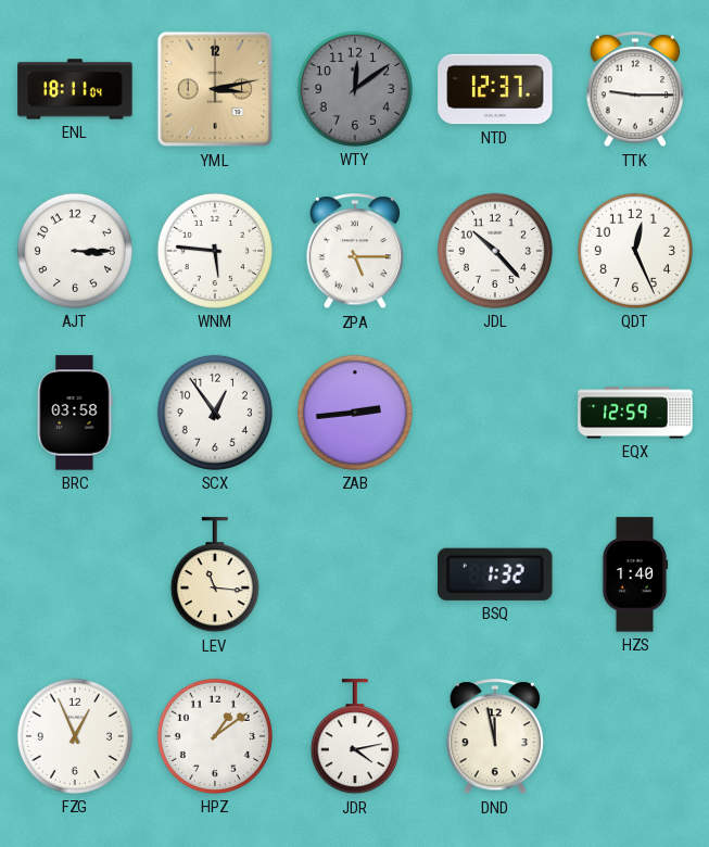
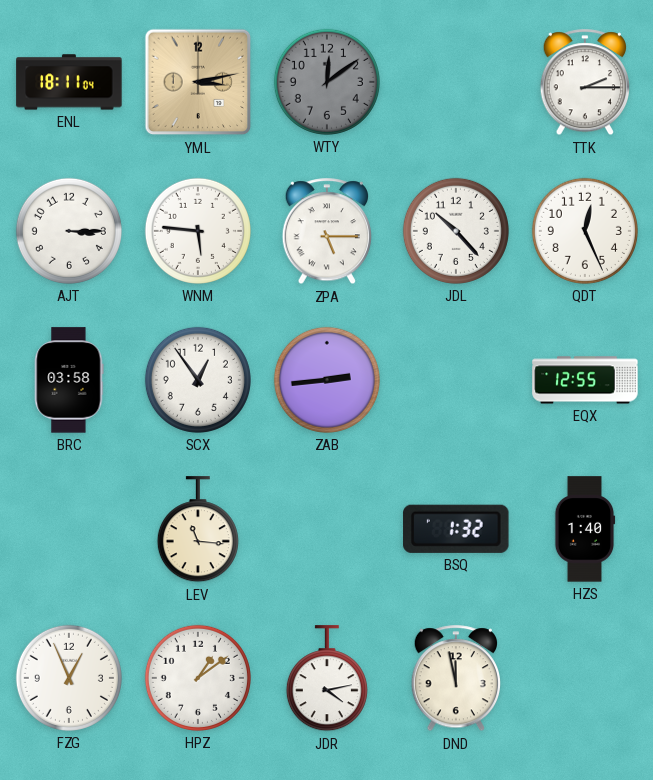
NTD: 12:37 -> none
TTK: 9:15 -> 2:15
EQX: 12:59 -> 12:55
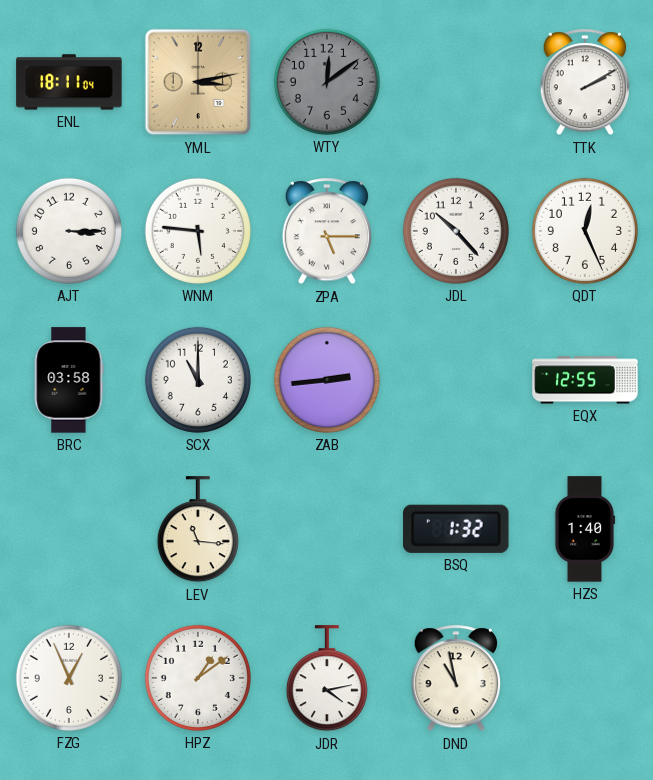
TTK: 2:15 -> 2:10
SCX: 12:54 -> 11:00
DND: 11:58 -> 10:58
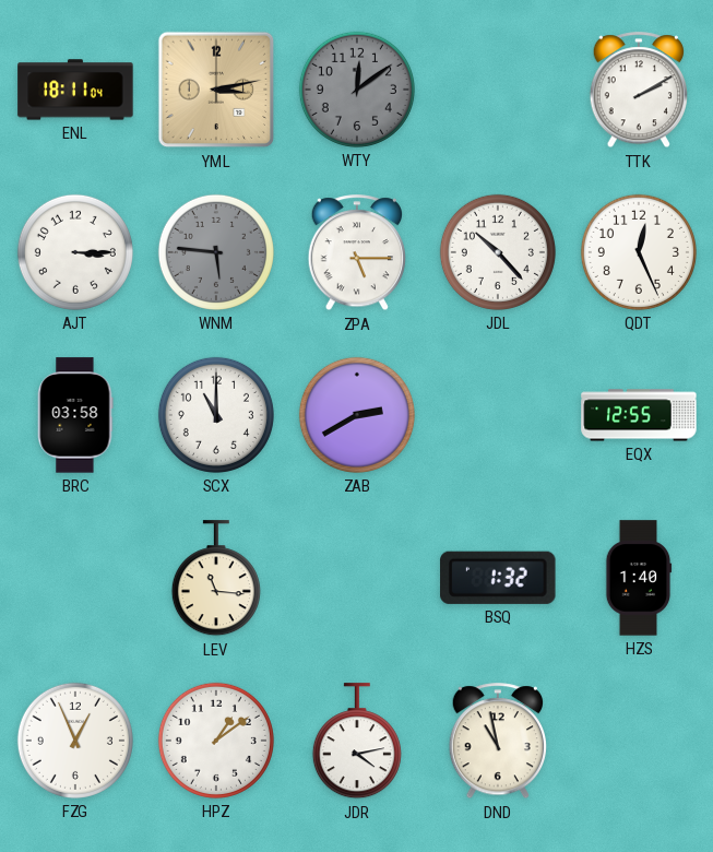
WNM dial: white -> grey
ZAB: 2:44 -> 2:40
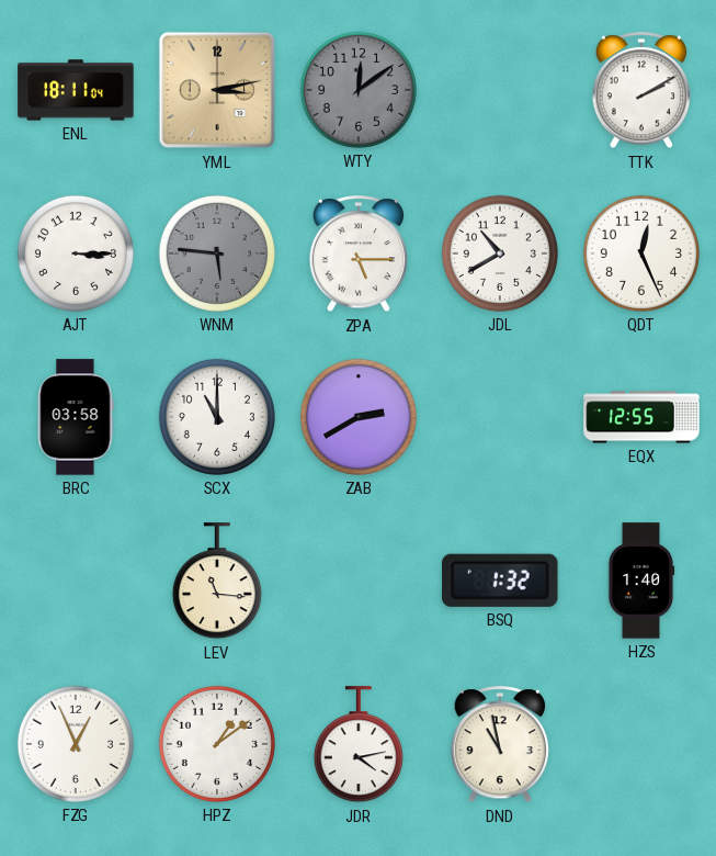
JDL: 10:23 -> 10:40
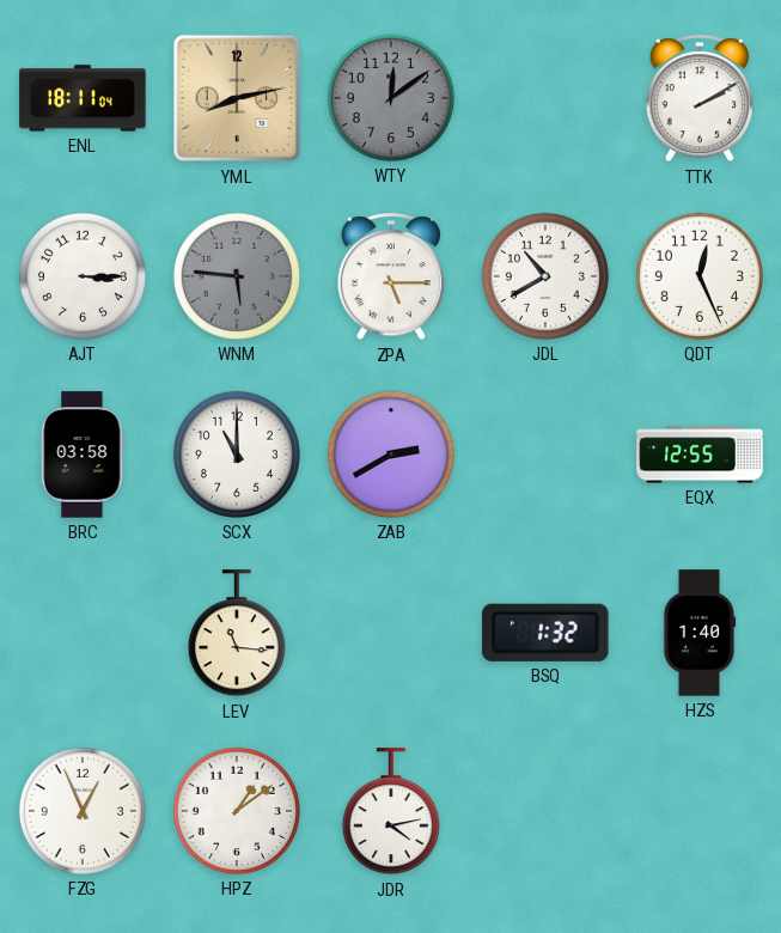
YML: 3:13 -> 8:13
DND: 10:58 -> none
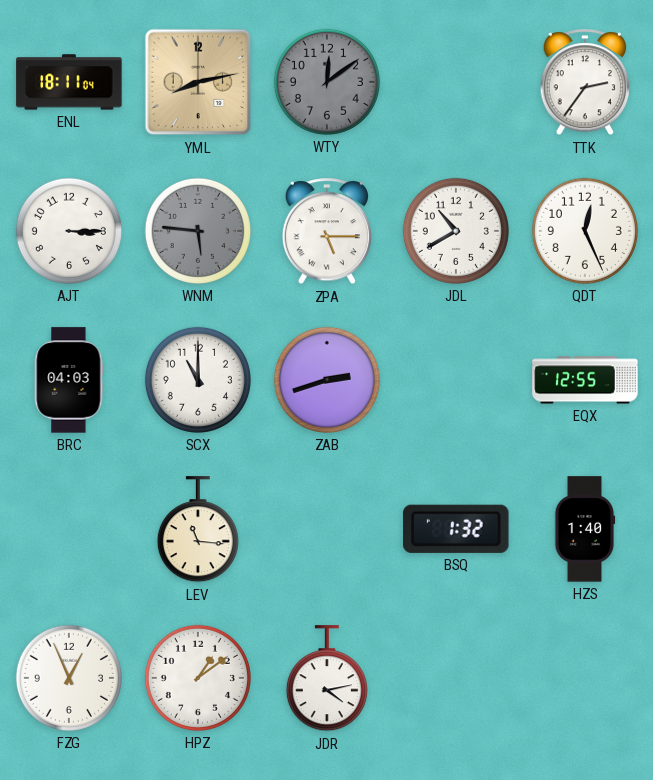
TTK: 2:10 -> 2:36
BRC: 03:58 -> 04:03
ZAB: 2:40 -> 2:42
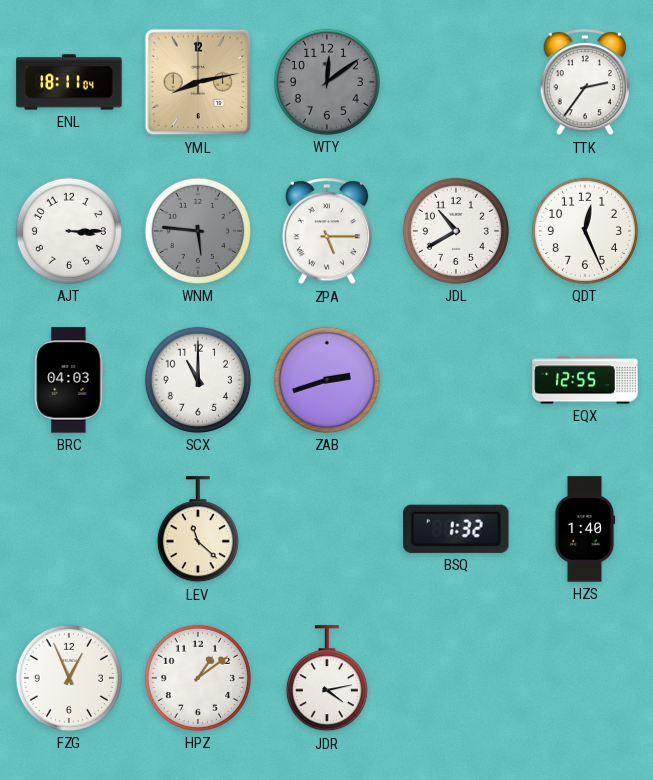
LEV: 11:16 -> 11:22
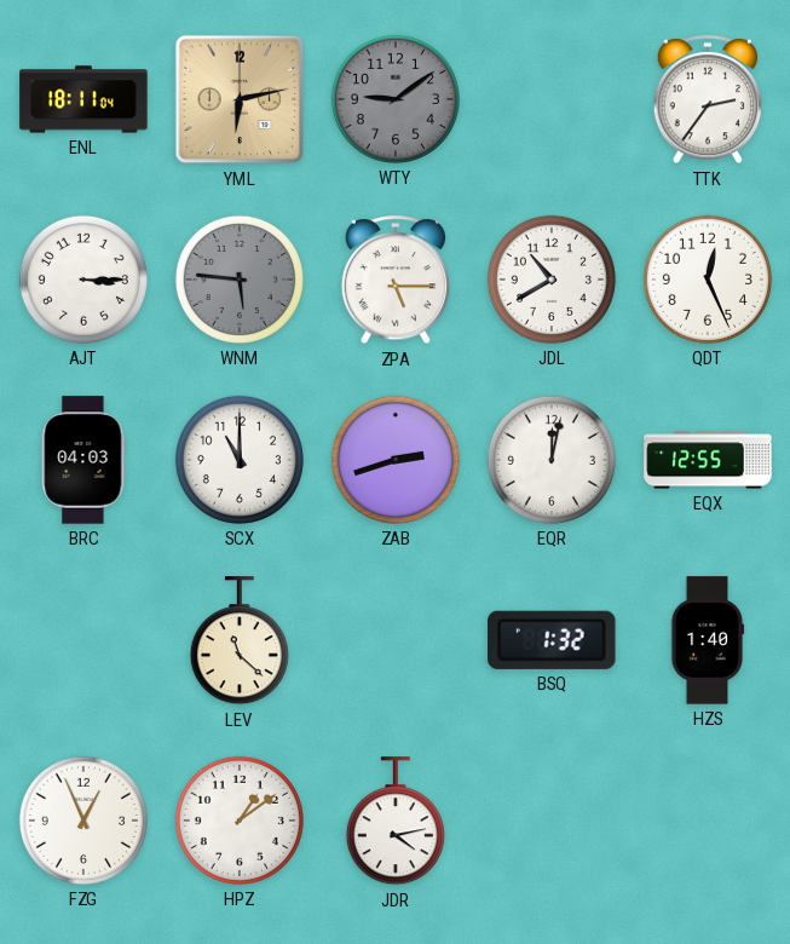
YML: 8:13 -> 6:13
WTY: 12:09 -> 9:09
EQR: none -> 12:02
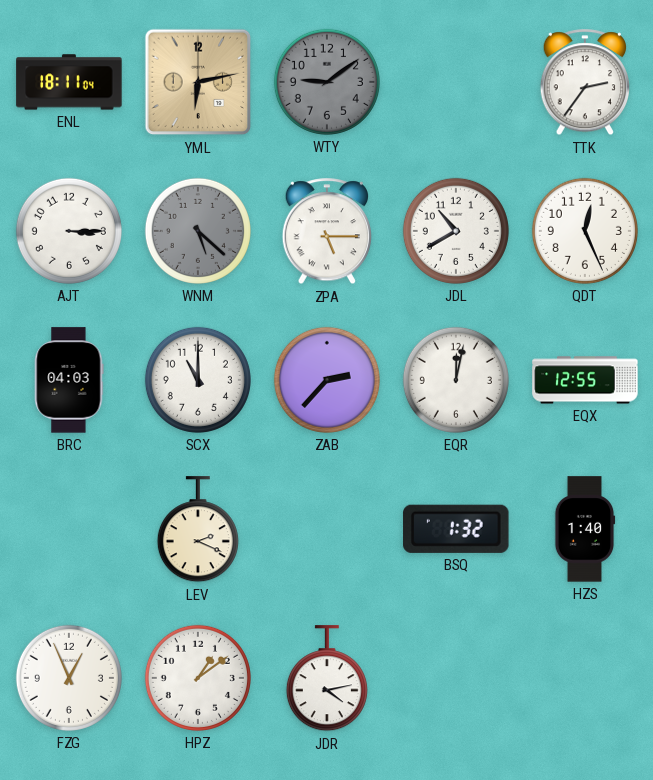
WNM: 5:46 -> 5:22
ZAB: 2:42 -> 2:37
LEV: 11:22 -> 2:19
